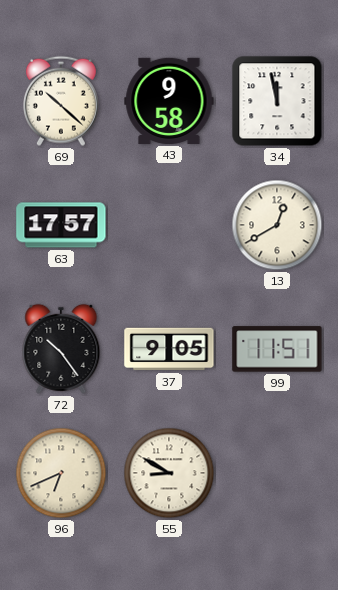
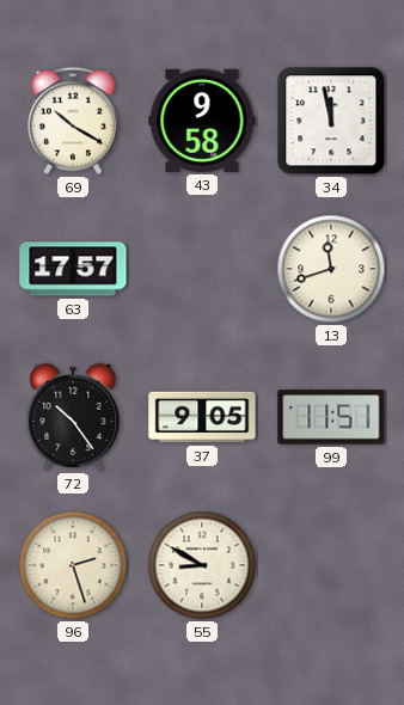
69: 10:22 -> 10:20
13: 12:40 -> 11:42
96: 6:41 -> 2:27
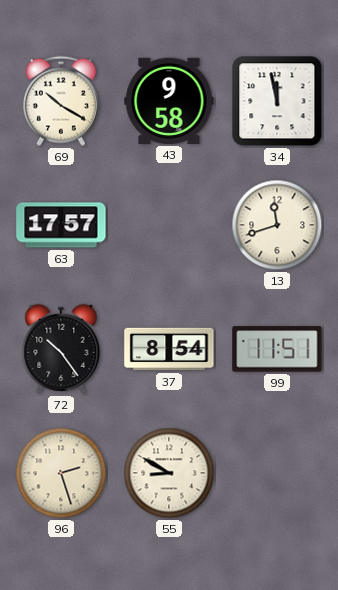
37: 9:05 -> 8:54
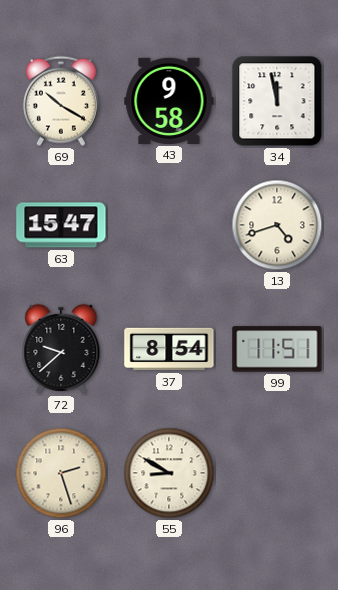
63: 17:57 -> 15:47
13: 11:42 -> 4:42
72: 10:24 -> 9:38
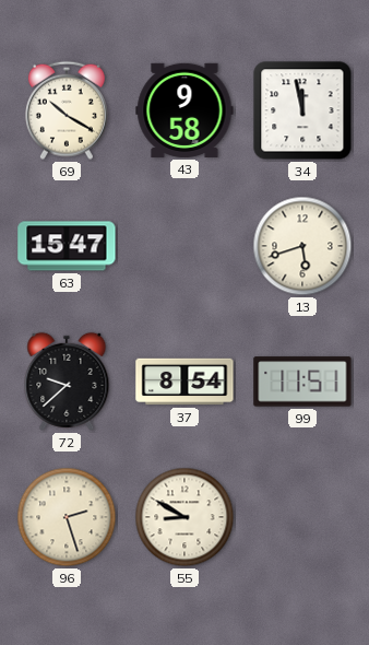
13: 4:42 -> 5:42
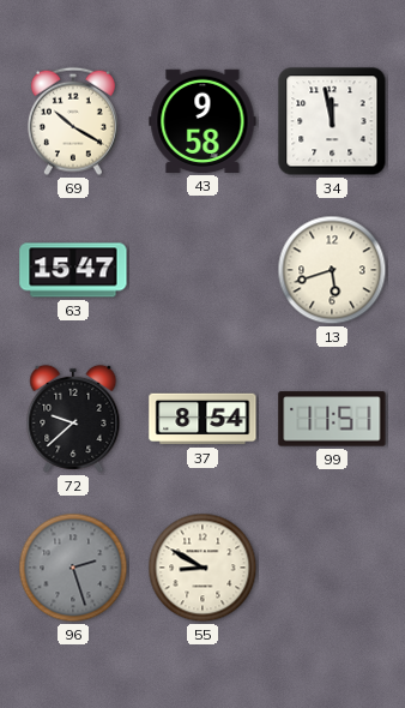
96 dial: cream -> grey
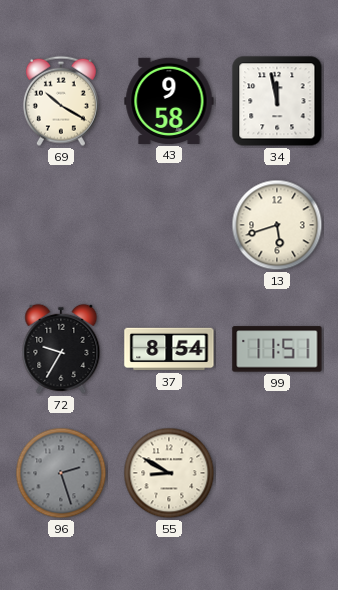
63: 15:47 -> none
72: 9:38 -> 9:35
